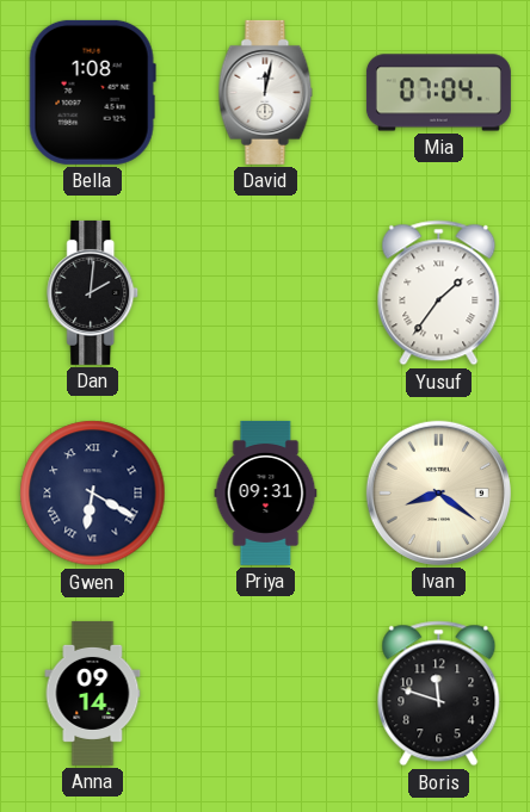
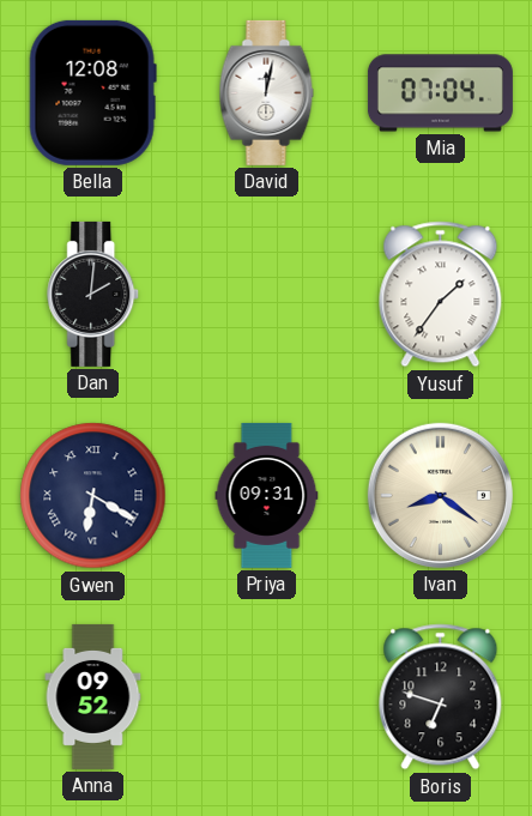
Bella: 1:08 -> 12:08
Anna: 09:14 -> 09:52
Boris: 11:48 -> 6:48
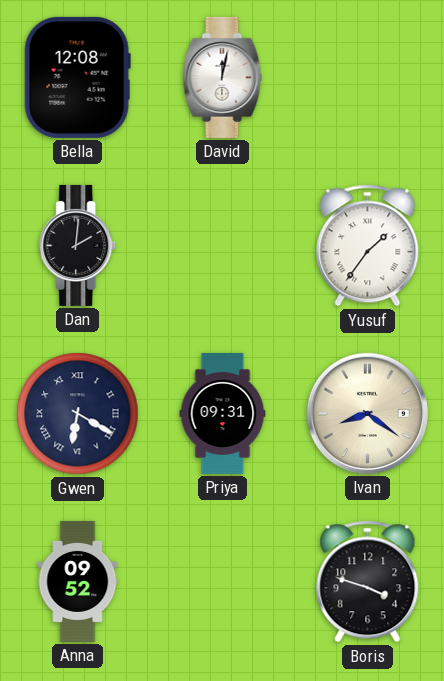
Mia: 07:04 -> none
Boris: 6:48 -> 3:48
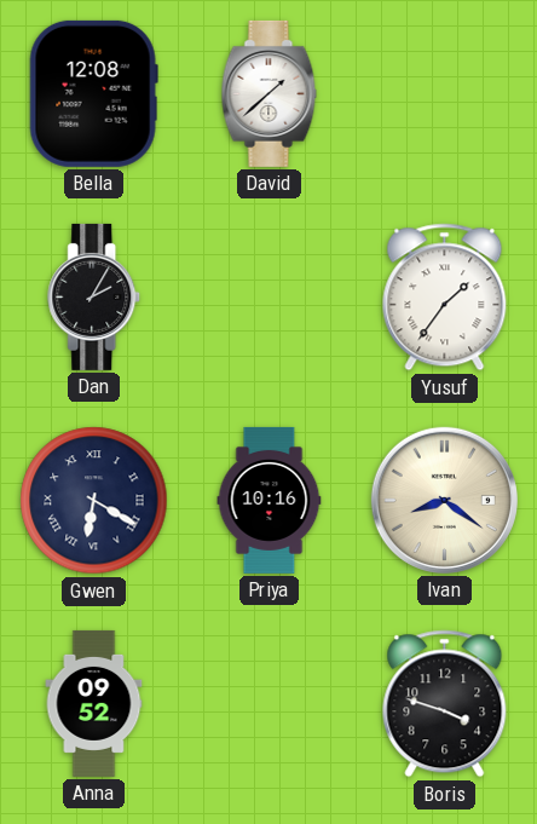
David: 12:02 -> 1:38
Dan: 2:01 -> 2:05
Priya: 09:31 -> 10:16
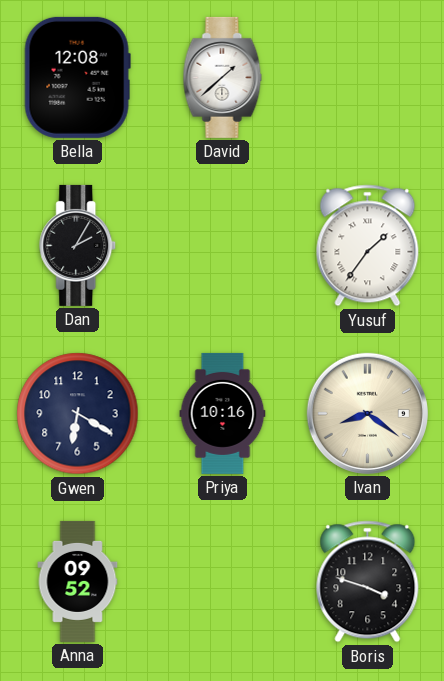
Gwen numerals: Roman -> Arabic
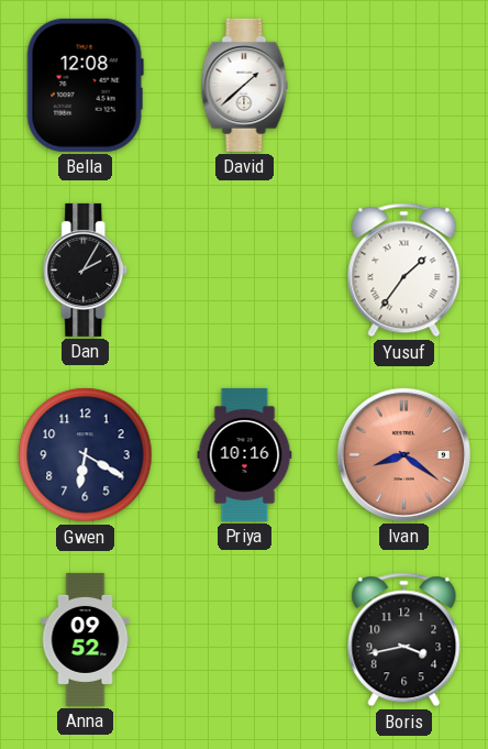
Ivan dial: cream -> salmon
Boris: 3:48 -> 3:43
